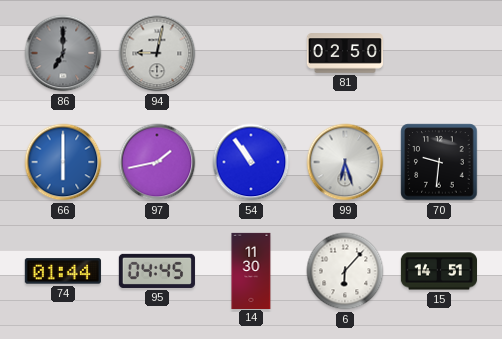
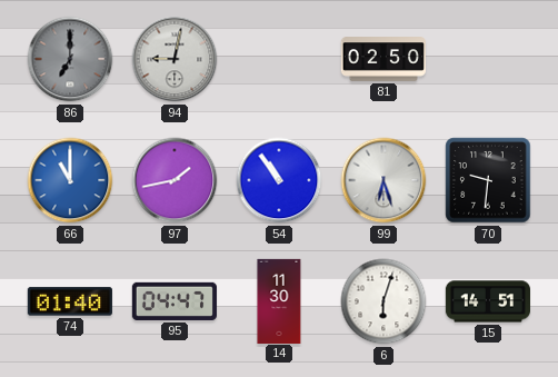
66: 6:00 -> 11:00
74: 01:44 -> 01:40
95: 04:45 -> 04:47
6: 6:07 -> 6:03
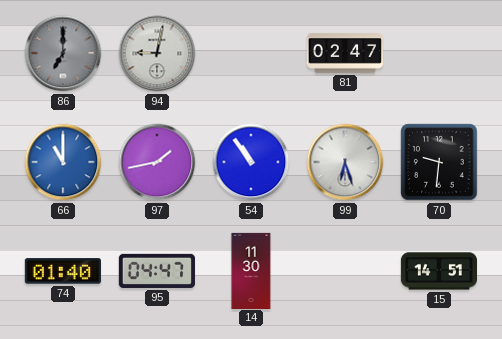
81: 02:50 -> 02:47
6: 6:03 -> none
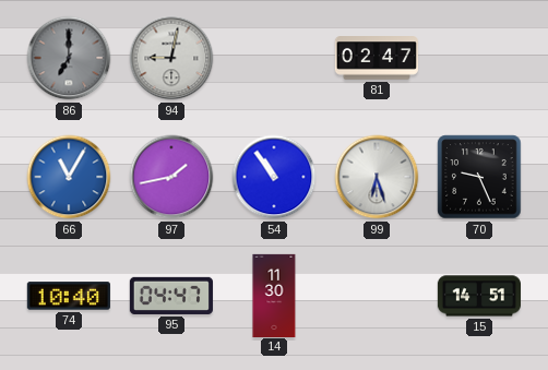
66: 11:00 -> 11:05
70: 9:31 -> 9:26
74: 01:40 -> 10:40
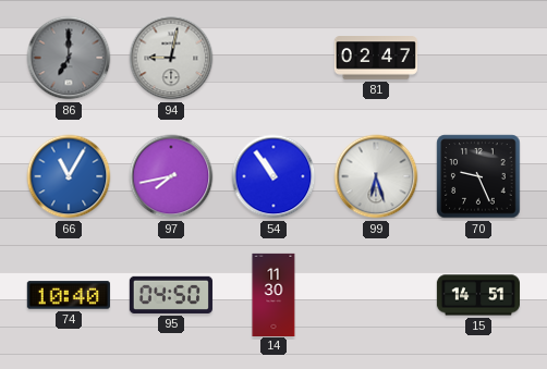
97: 1:43 -> 7:43
95: 04:47 -> 04:50
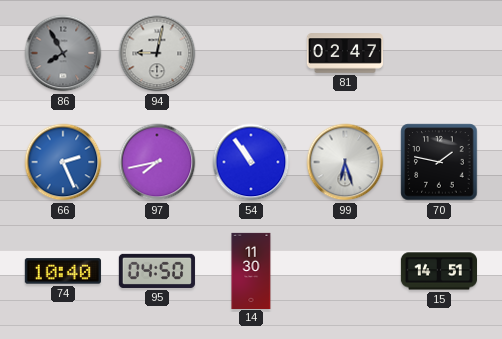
86: 7:00 -> 7:55
66: 11:05 -> 2:26
70: 9:26 -> 1:47
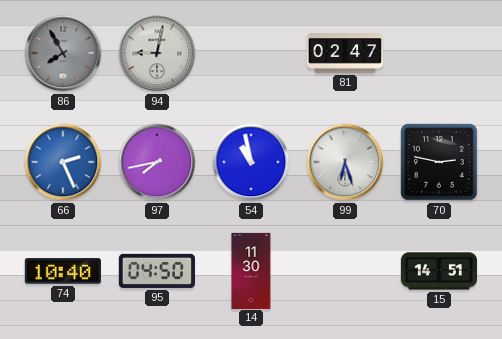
54: 10:54 -> 10:58
70: 1:47 -> 2:47
